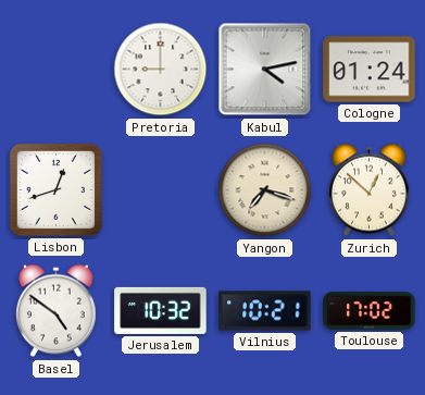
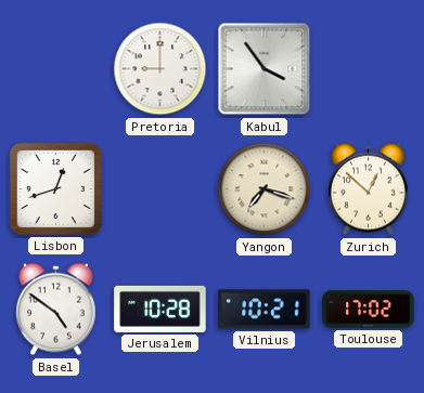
Kabul: 4:13 -> 3:54
Cologne: 01:24 -> none
Jerusalem: 10:32 -> 10:28
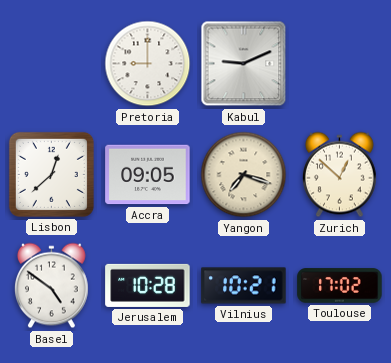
Kabul: 3:54 -> 9:11
Lisbon: 12:42 -> 12:38
Accra: none -> 09:05
